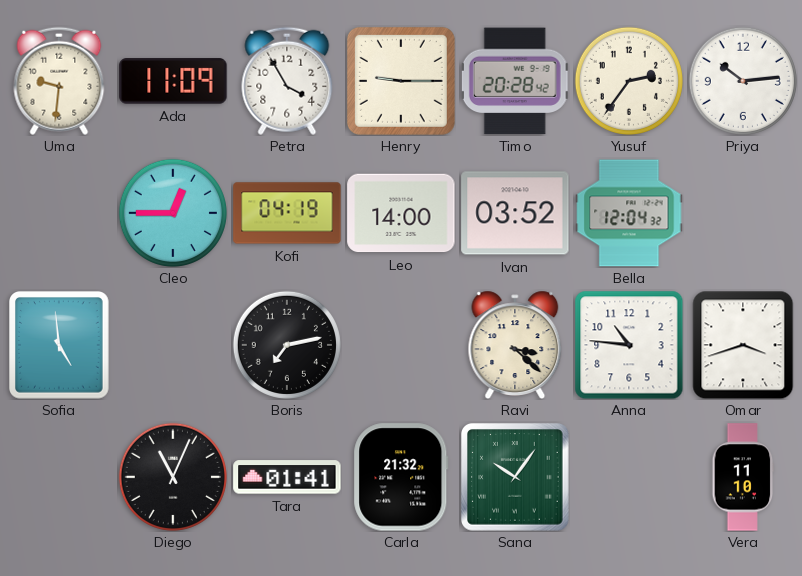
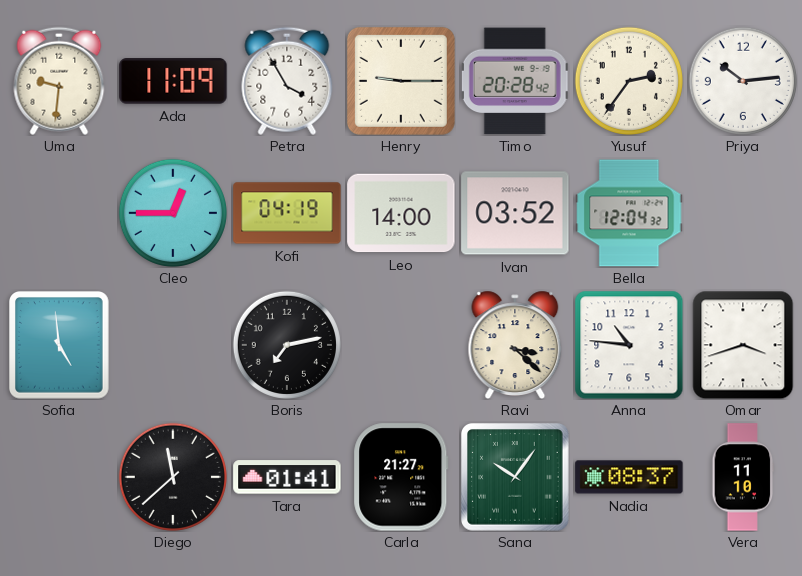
Diego: 11:04 -> 11:38
Carla: 21:32 -> 21:27
Nadia: none -> 08:37
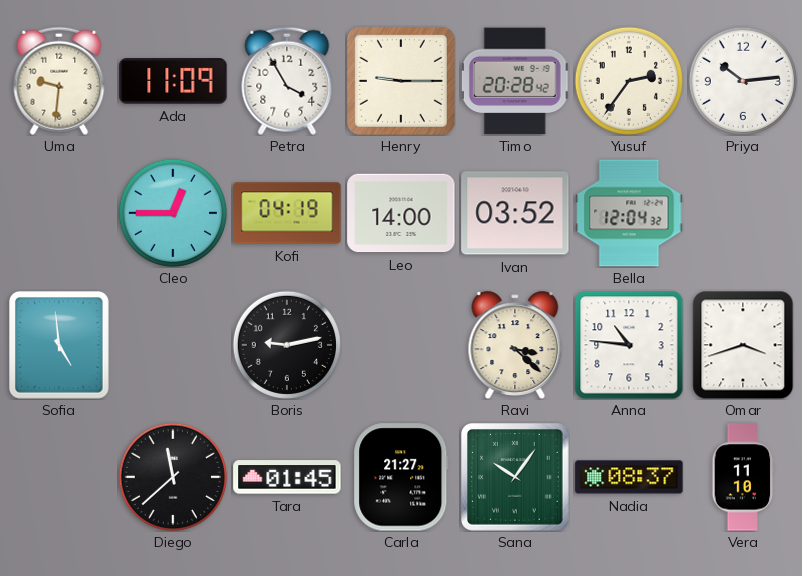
Boris: 7:13 -> 9:13
Tara: 01:41 -> 01:45
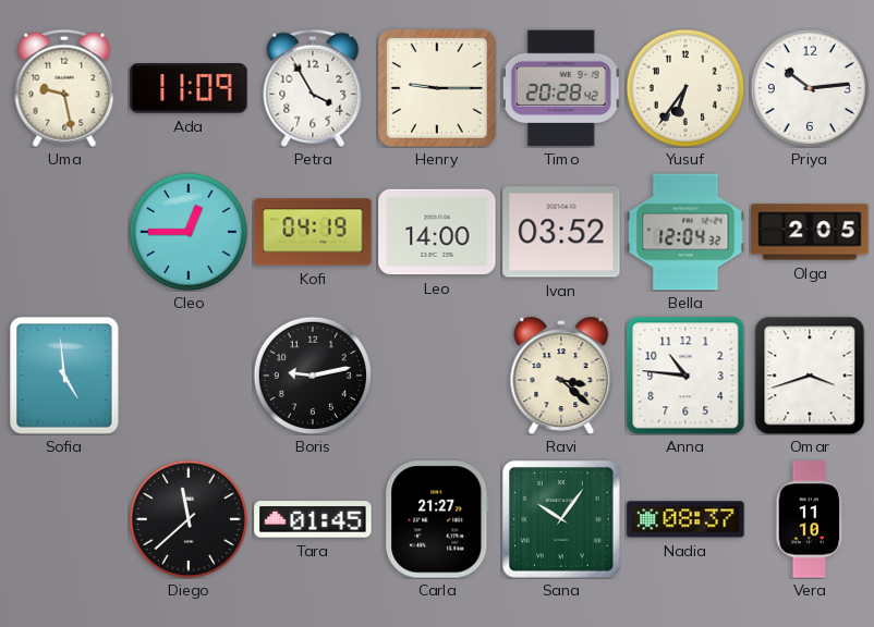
Uma: 9:31 -> 9:28
Yusuf: 2:36 -> 6:36
Olga: none -> 2:05
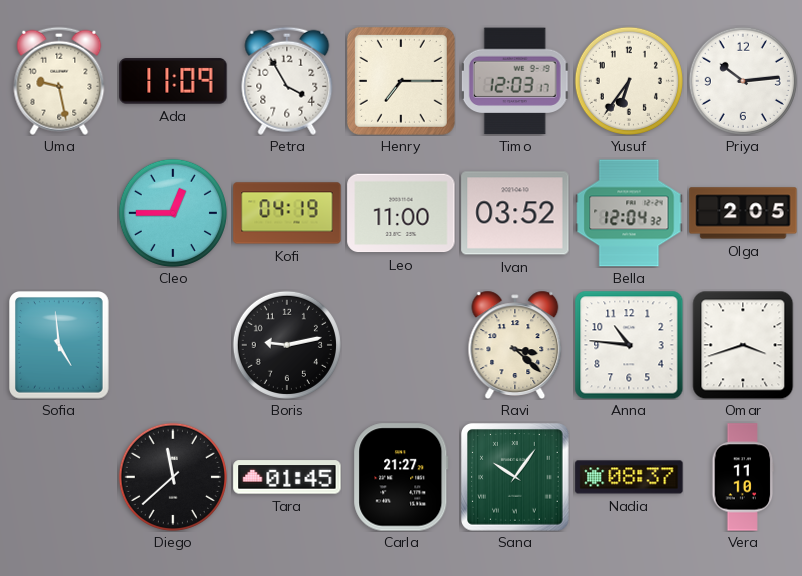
Henry: 9:15 -> 7:15
Timo: 20:28 -> 12:03
Leo: 14:00 -> 11:00
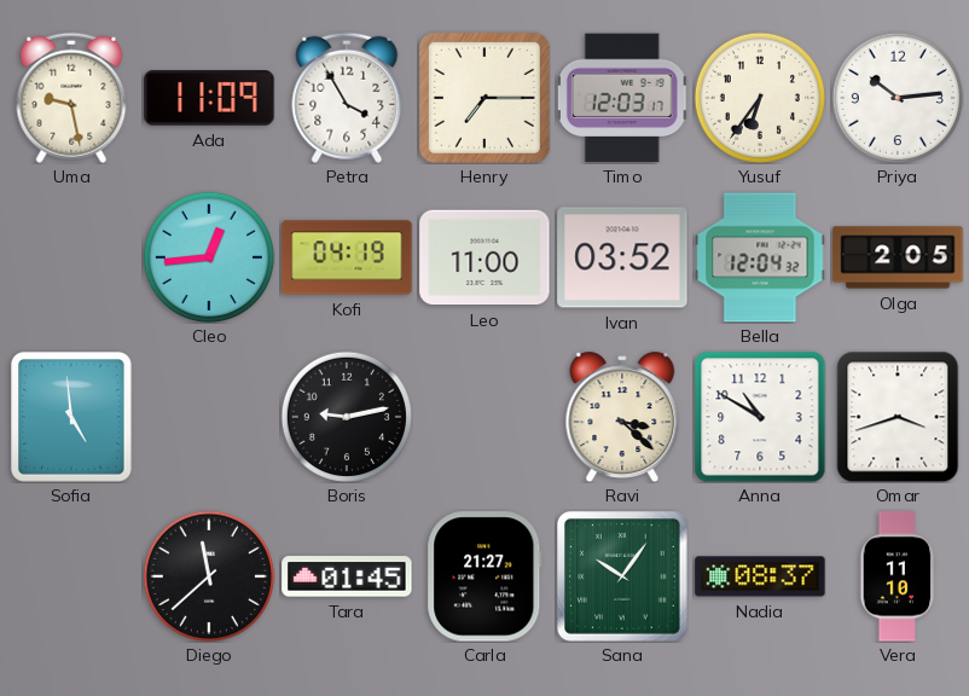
Cleo: 12:45 -> 12:44
Anna: 10:46 -> 10:50
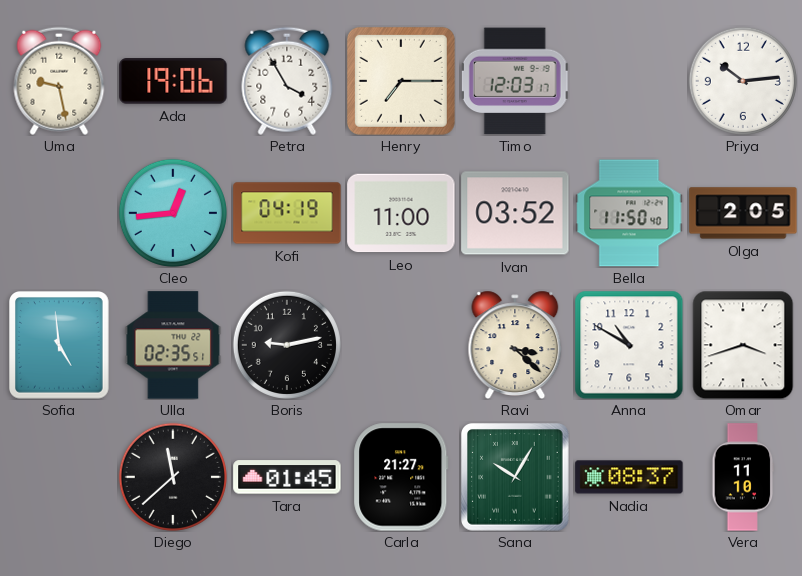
Ada: 11:09 -> 19:06
Yusuf: 6:36 -> none
Bella: 12:04 -> 11:50
Ulla: none -> 02:35
Sana: 10:06 -> 10:05
